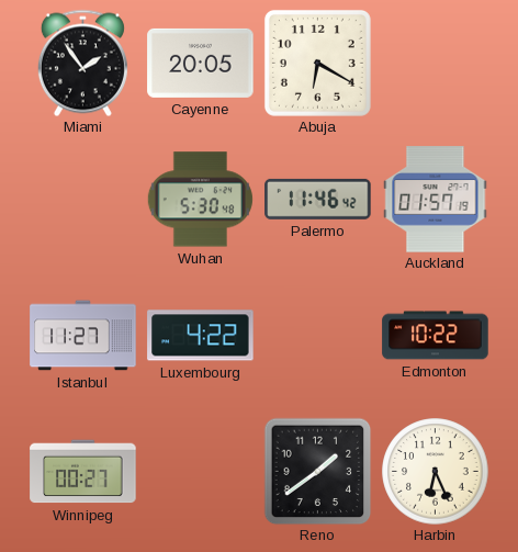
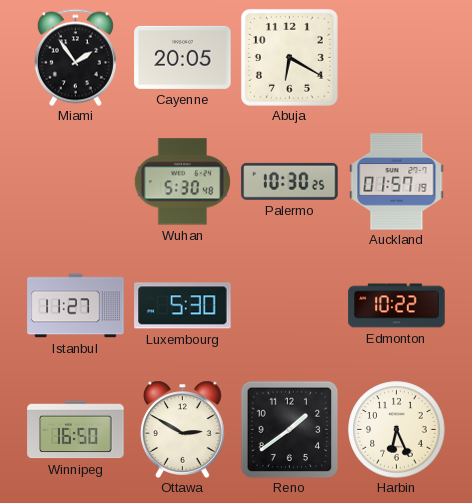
Palermo: 11:46 -> 10:30
Luxembourg: 4:22 -> 5:30
Winnipeg: 00:27 -> 16:50
Ottawa: none -> 2:50
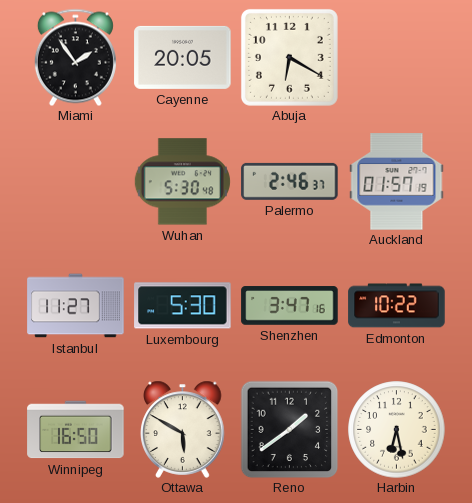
Palermo: 10:30 -> 2:46
Shenzhen: none -> 3:47
Ottawa: 2:50 -> 5:50
Harbin: 6:26 -> 6:28
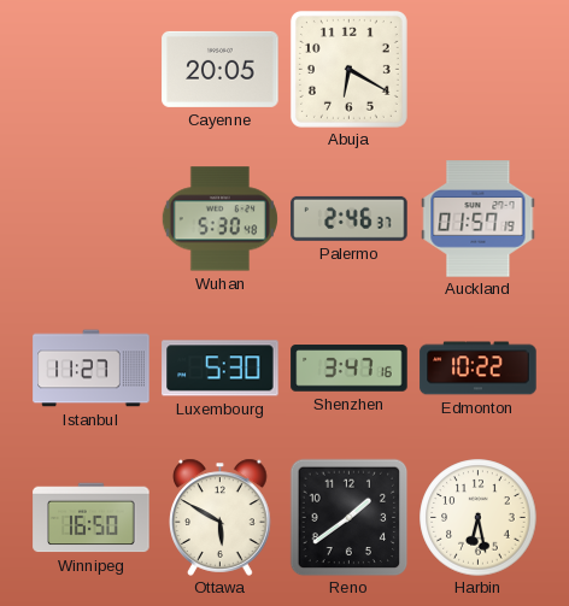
Miami: 1:54 -> none
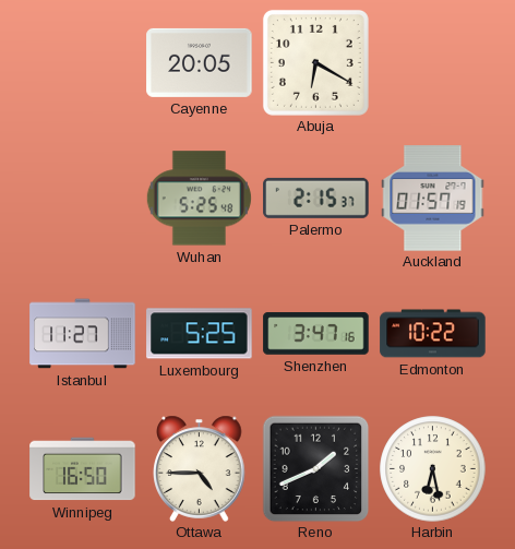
Wuhan: 5:30 -> 5:25
Palermo: 2:46 -> 2:15
Luxembourg: 5:30 -> 5:25
Ottawa: 5:50 -> 4:45
Reno: 1:39 -> 1:41
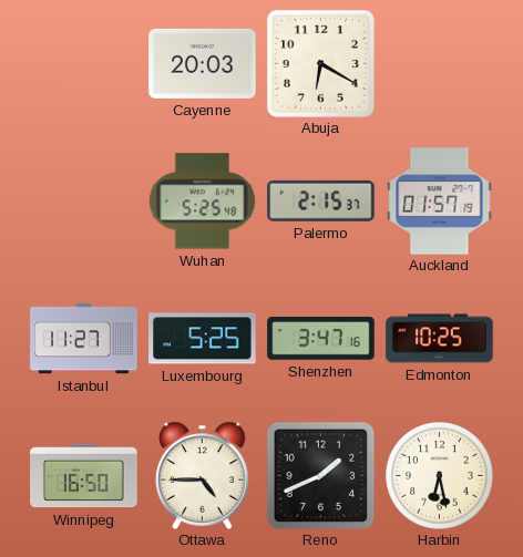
Cayenne: 20:05 -> 20:03
Edmonton: 10:22 -> 10:25
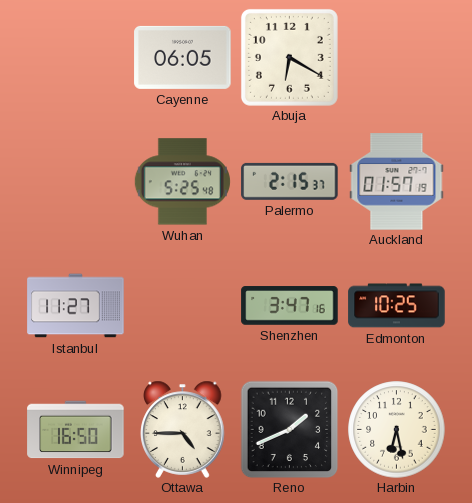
Cayenne: 20:03 -> 06:05
Luxembourg: 5:25 -> none
